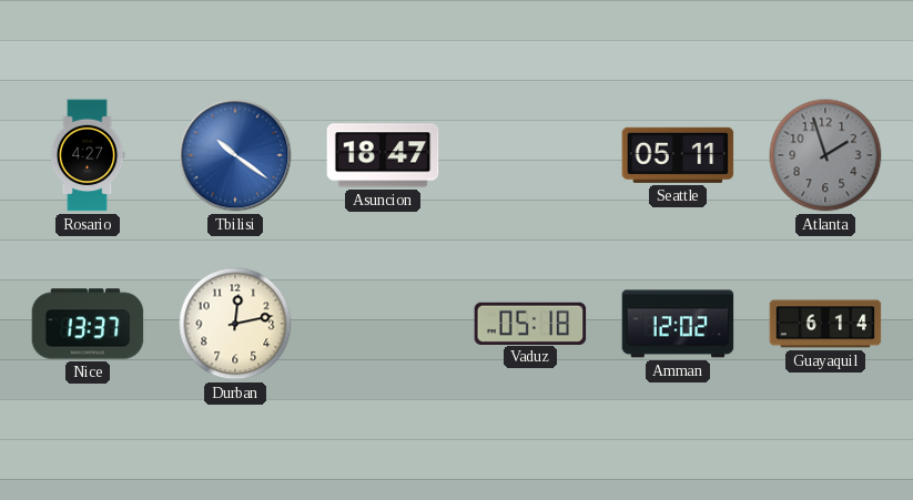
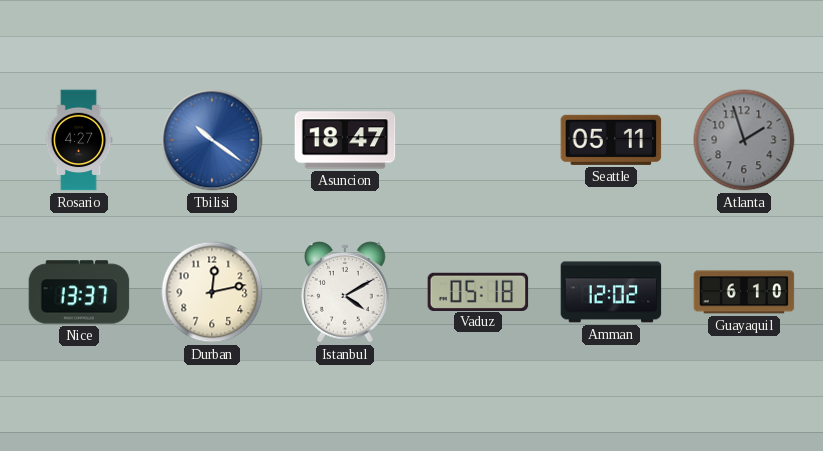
Istanbul: none -> 4:10
Guayaquil: 6:14 -> 6:10
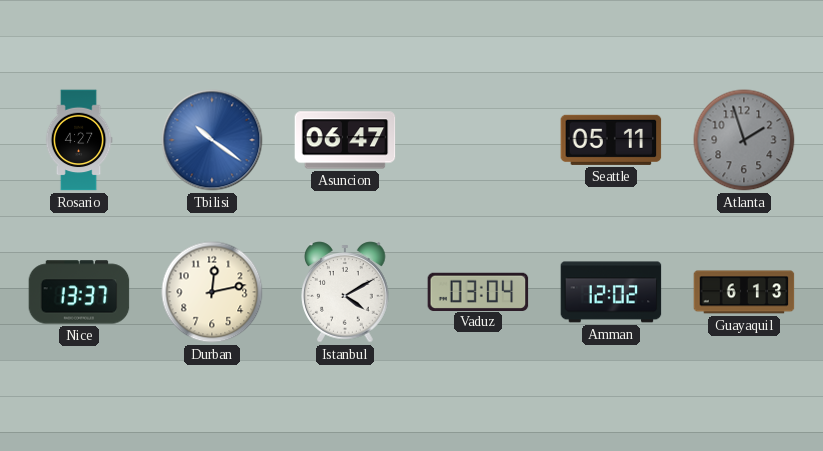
Asuncion: 18:47 -> 06:47
Vaduz: 05:18 -> 03:04
Guayaquil: 6:10 -> 6:13
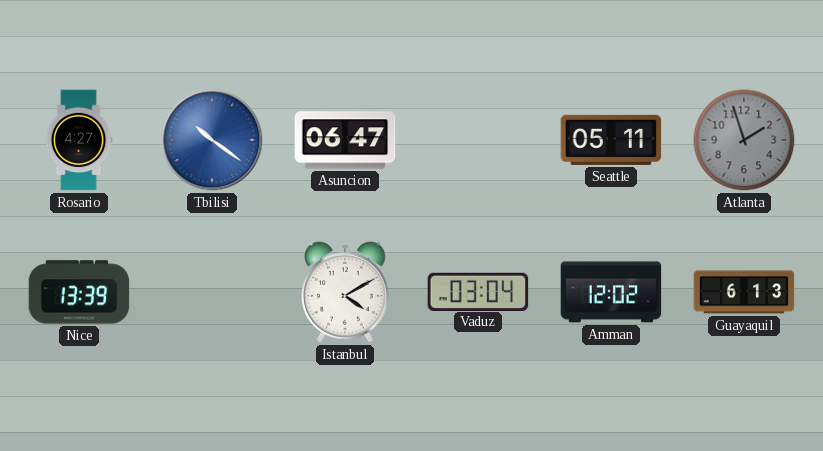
Nice: 13:37 -> 13:39
Durban: 12:13 -> none
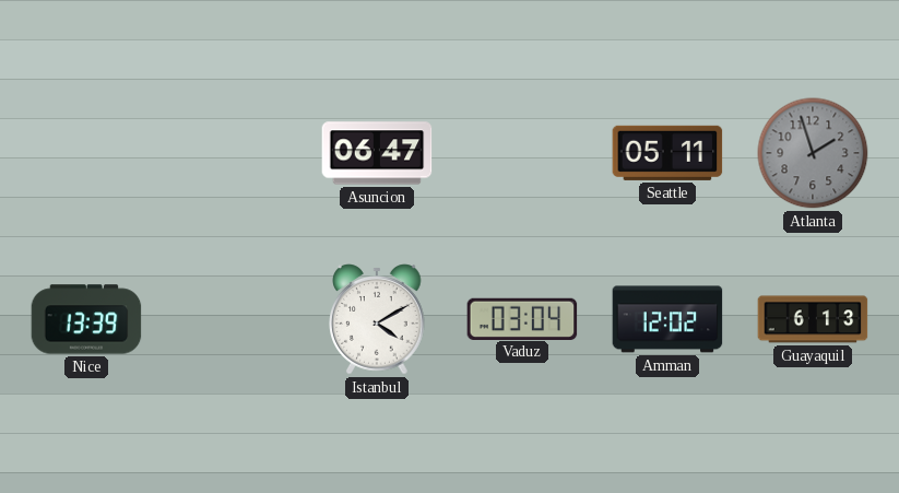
Rosario: 4:27 -> none
Tbilisi: 10:21 -> none
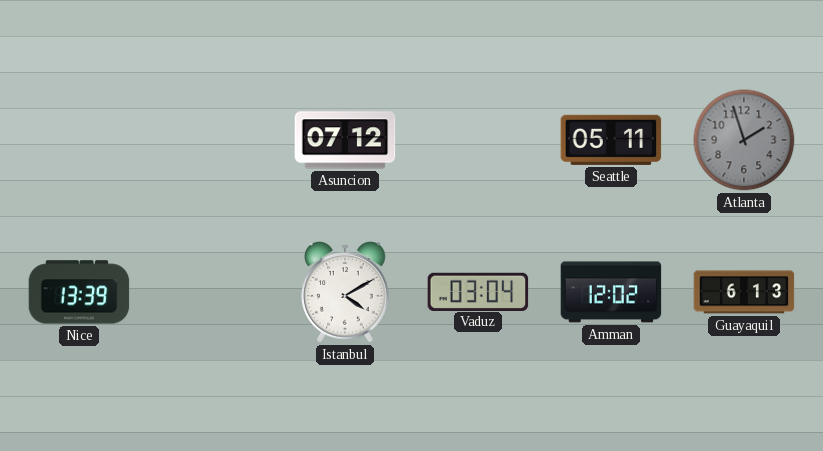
Asuncion: 06:47 -> 07:12
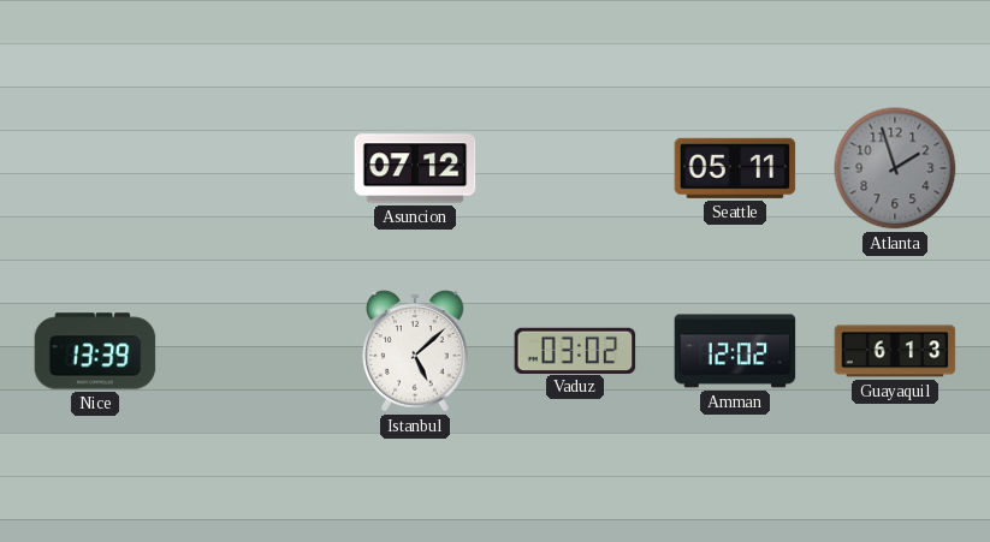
Istanbul: 4:10 -> 5:08
Vaduz: 03:04 -> 03:02
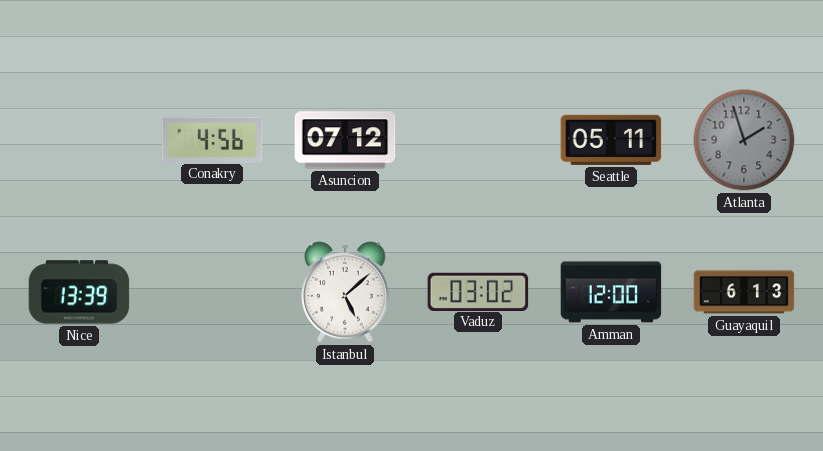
Conakry: none -> 4:56
Amman: 12:02 -> 12:00
